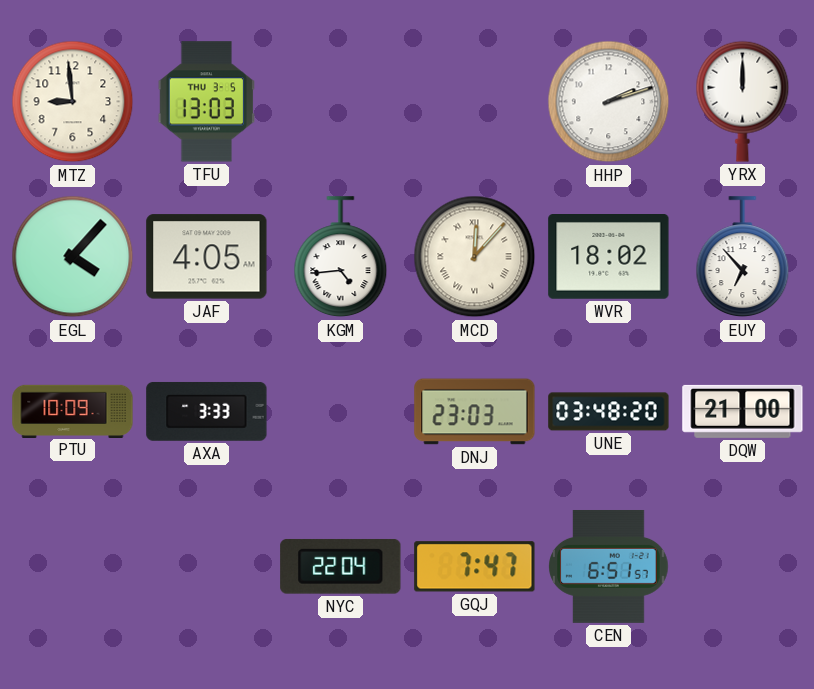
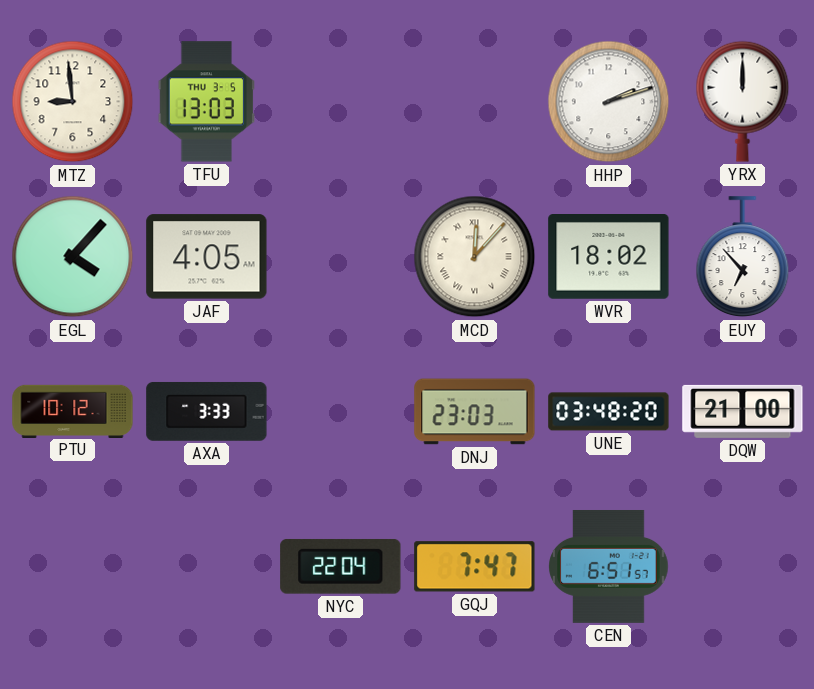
KGM: 4:44 -> none
PTU: 10:09 -> 10:12
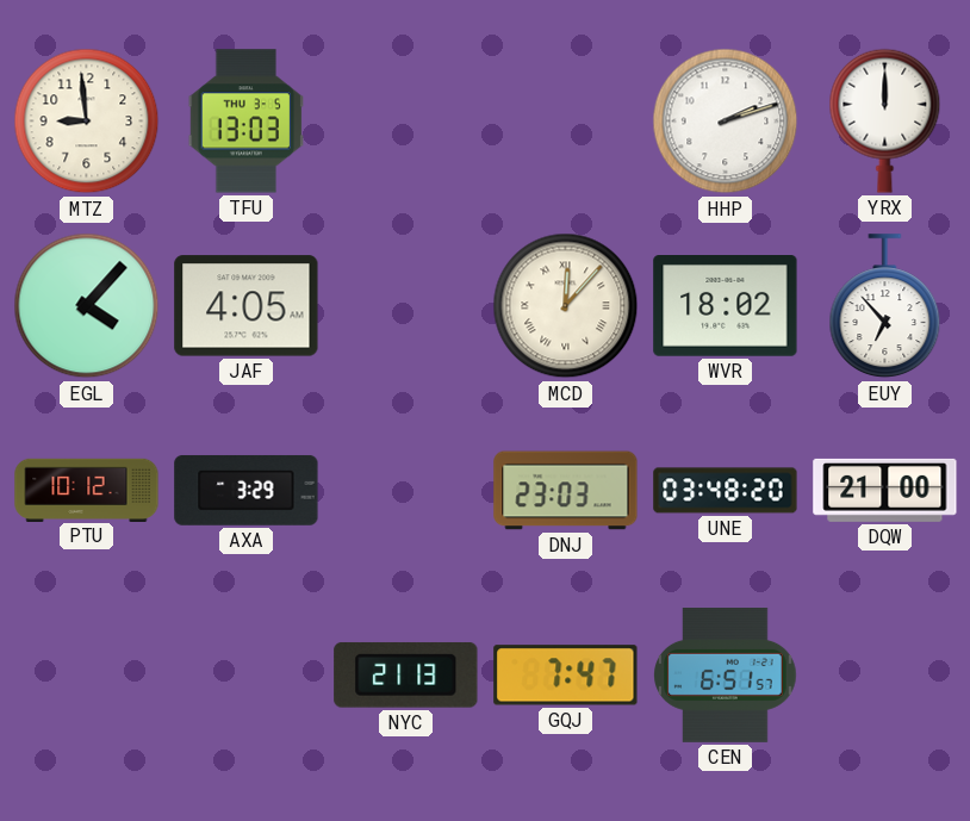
AXA: 3:33 -> 3:29
NYC: 22:04 -> 21:13
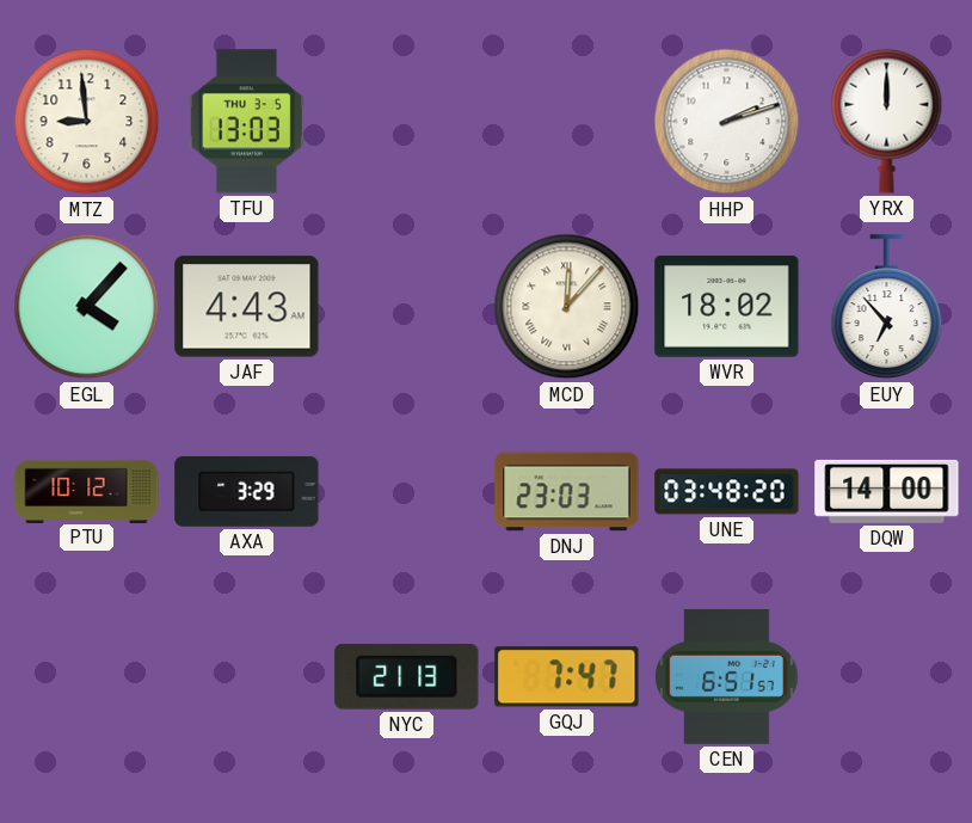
JAF: 4:05 -> 4:43
DQW: 21:00 -> 14:00
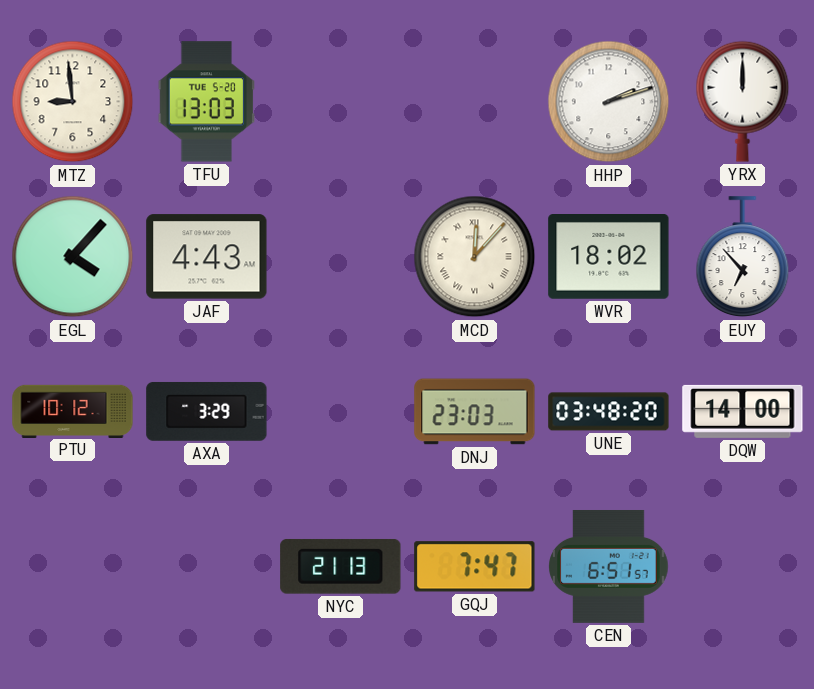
TFU date: THU 3-5 -> TUE 5-20
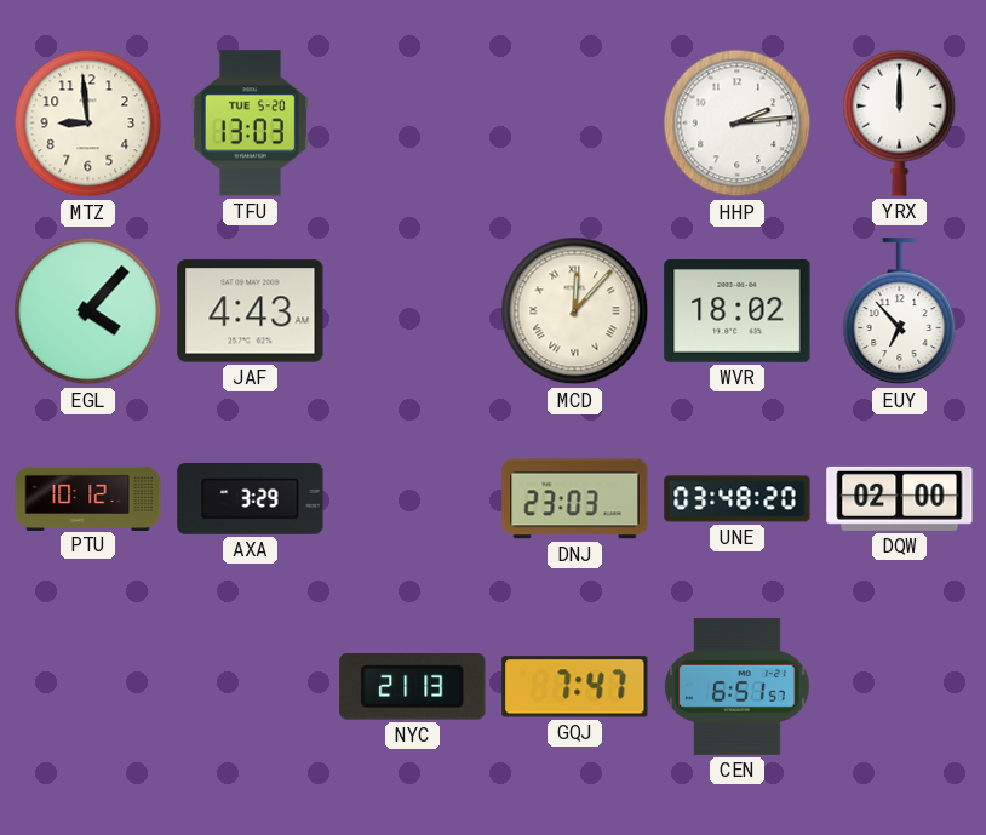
HHP: 2:12 -> 2:14
DQW: 14:00 -> 02:00
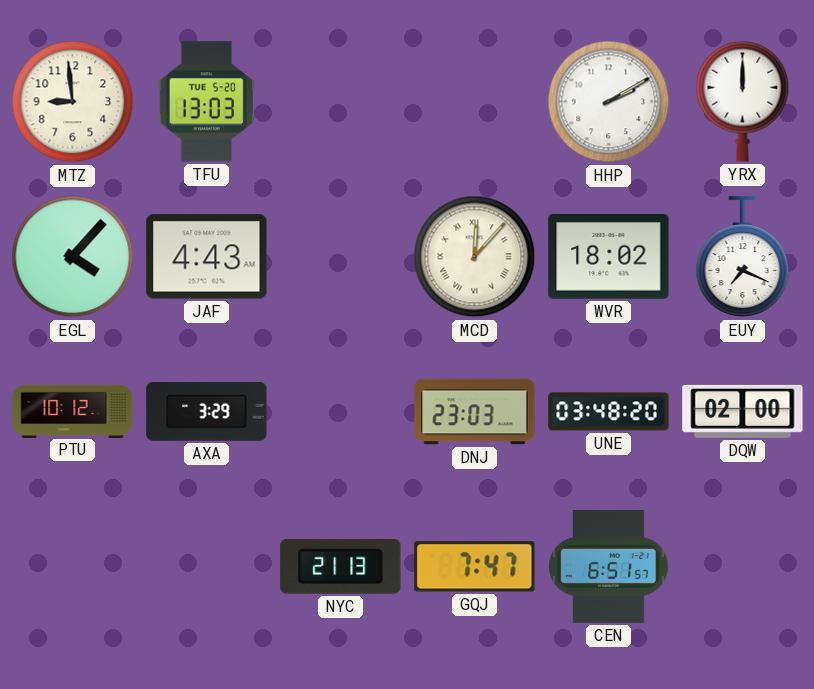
HHP: 2:14 -> 2:10
EUY: 6:53 -> 7:19
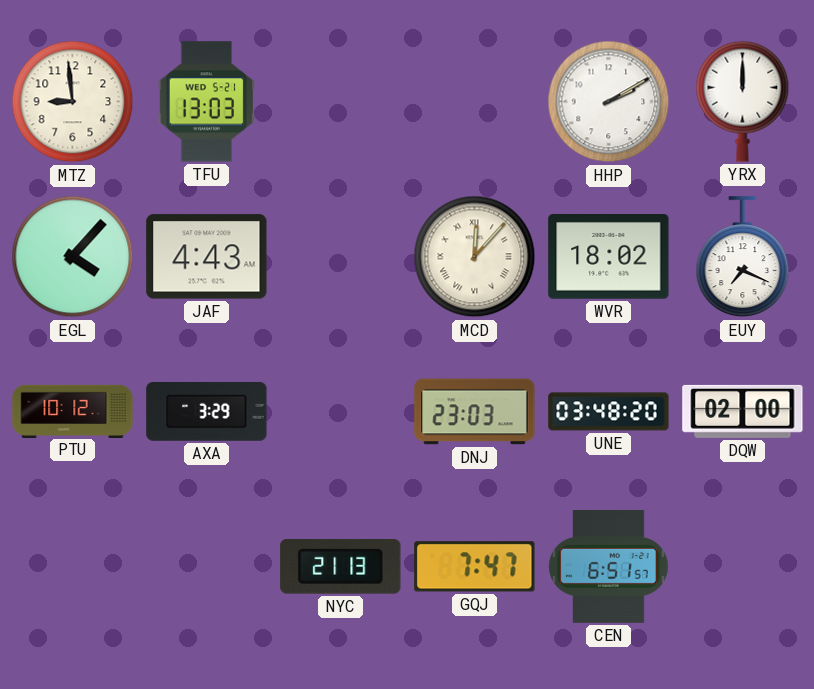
TFU date: TUE 5-20 -> WED 5-21
